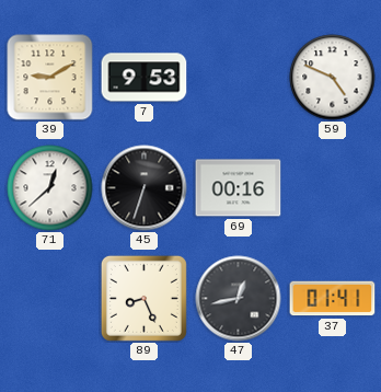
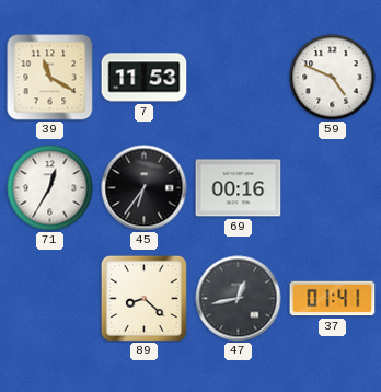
39: 9:10 -> 11:20
7: 9:53 -> 11:53
71: 12:38 -> 12:35
45: 6:33 -> 6:36
89: 8:26 -> 8:22
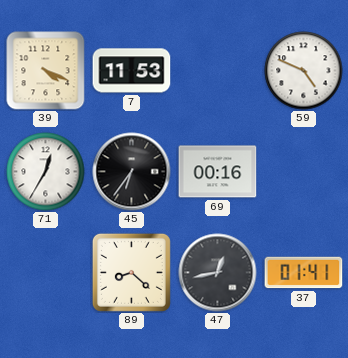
39: 11:20 -> 4:19
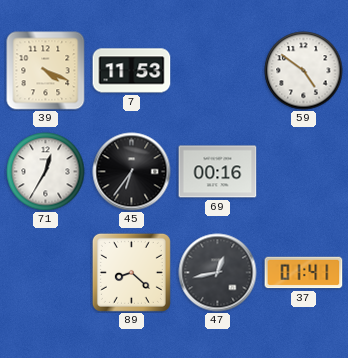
59: 4:49 -> 4:51
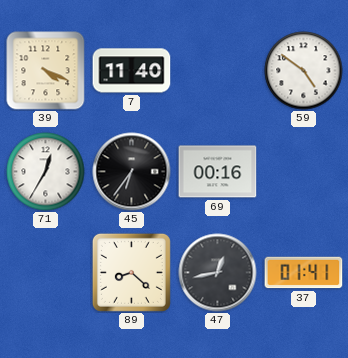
7: 11:53 -> 11:40
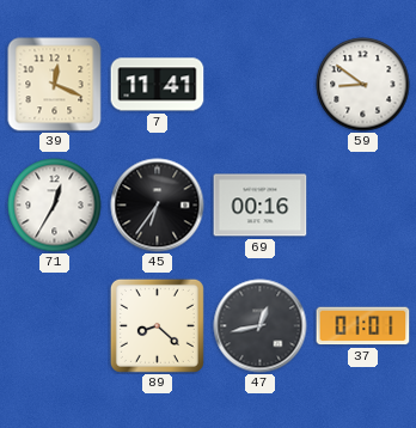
39: 4:19 -> 12:19
7: 11:40 -> 11:41
59: 4:51 -> 8:51
37: 01:41 -> 01:01
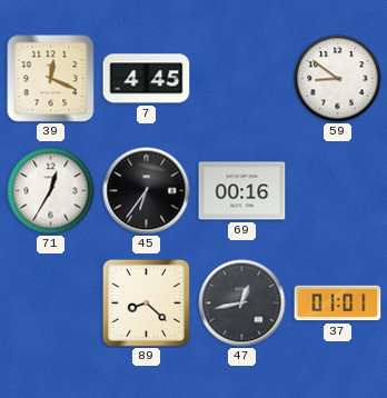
7: 11:41 -> 4:45
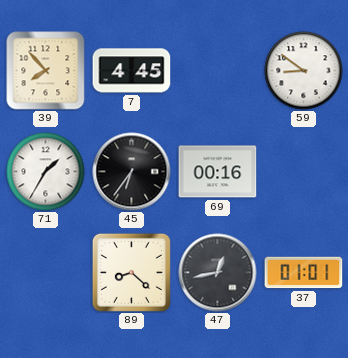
39: 12:19 -> 7:53
71: 12:35 -> 1:35
